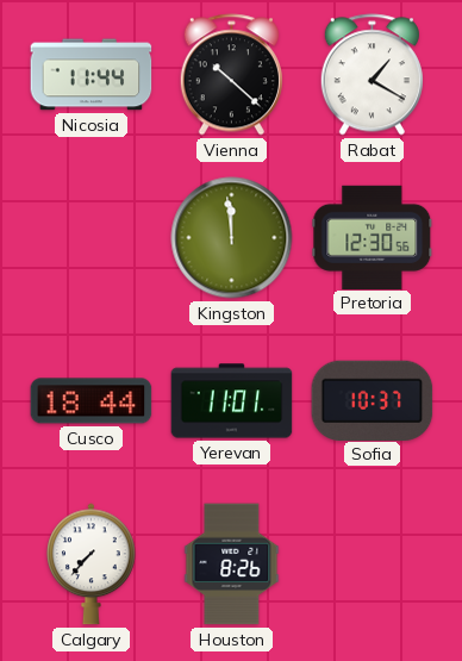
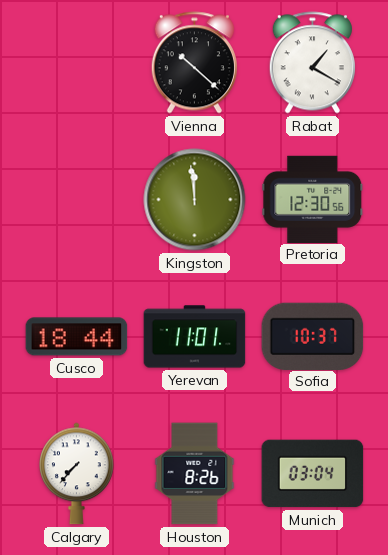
Nicosia: 11:44 -> none
Munich: none -> 03:04
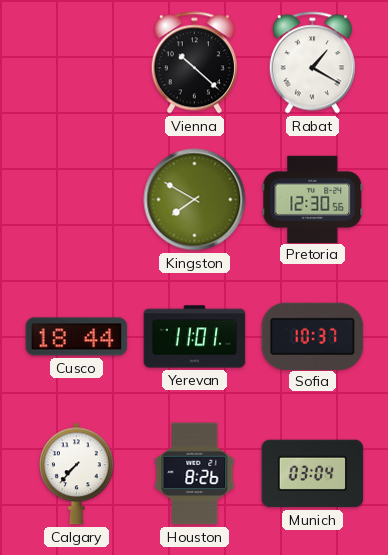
Kingston: 11:59 -> 7:50
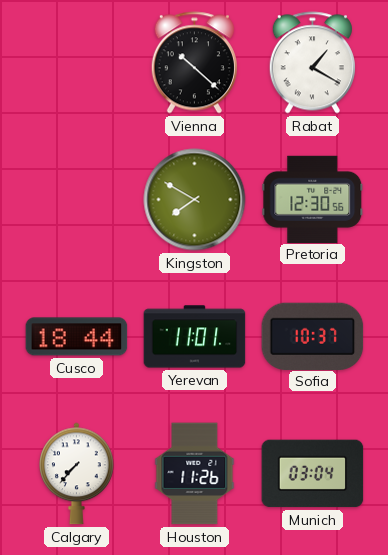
Houston: 8:26 -> 11:26
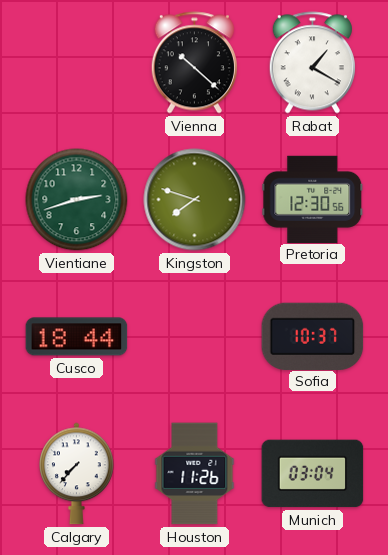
Vientiane: none -> 2:42
Kingston: 7:50 -> 7:48
Yerevan: 11:01 -> none
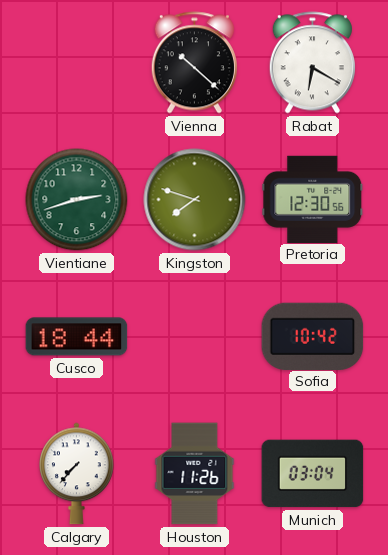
Rabat: 1:20 -> 6:20
Sofia: 10:37 -> 10:42
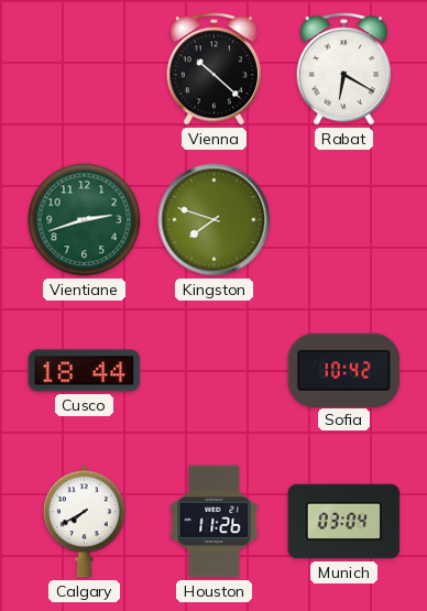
Pretoria: 12:30 -> none
Calgary: 7:37 -> 7:40
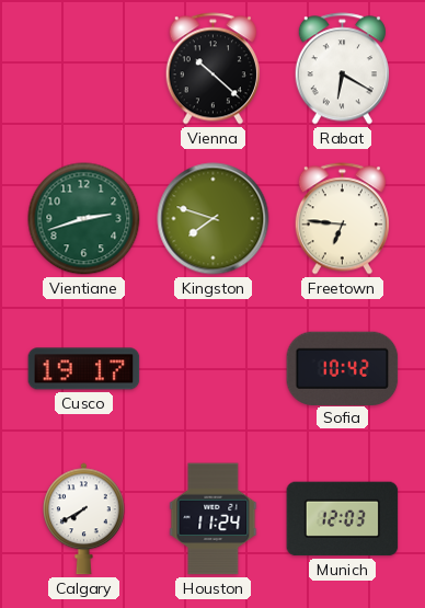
Freetown: none -> 6:46
Cusco: 18:44 -> 19:17
Houston: 11:26 -> 11:24
Munich: 03:04 -> 12:03
